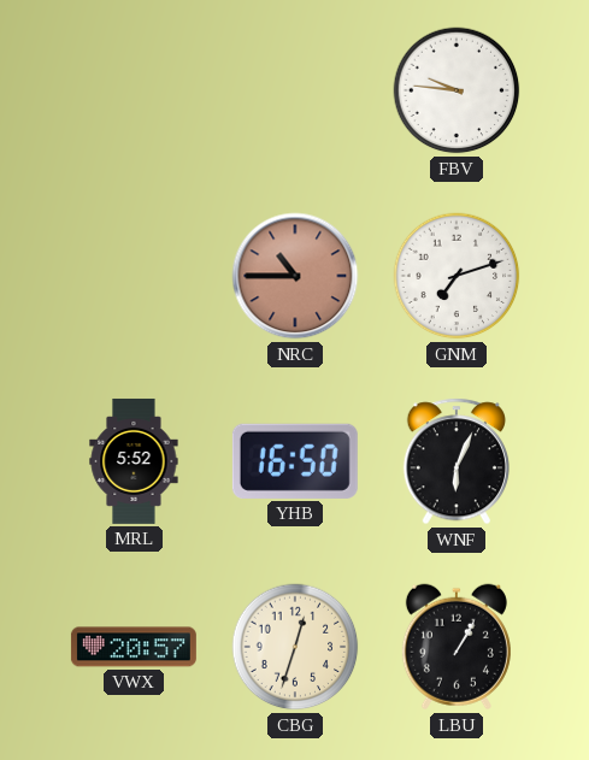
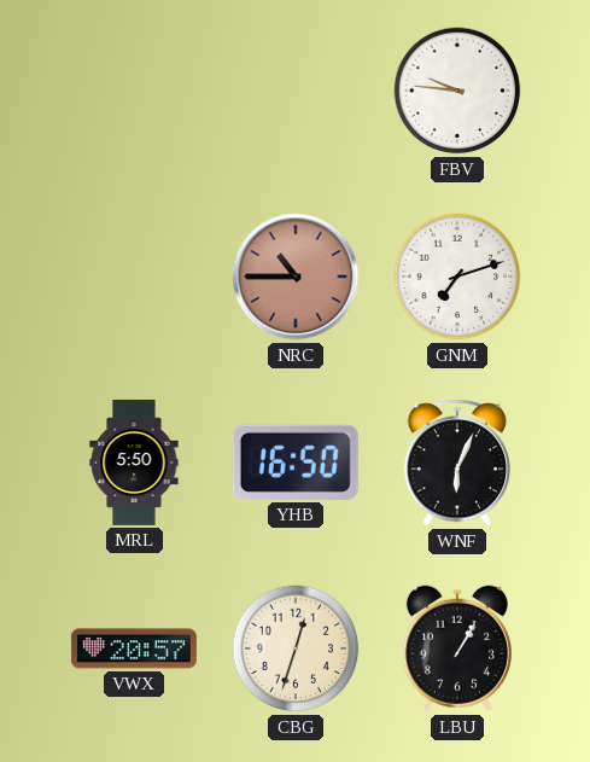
MRL: 5:52 -> 5:50
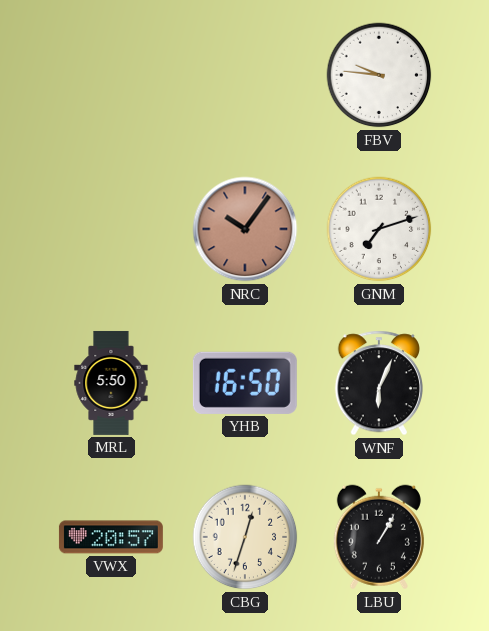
NRC: 10:45 -> 10:06
